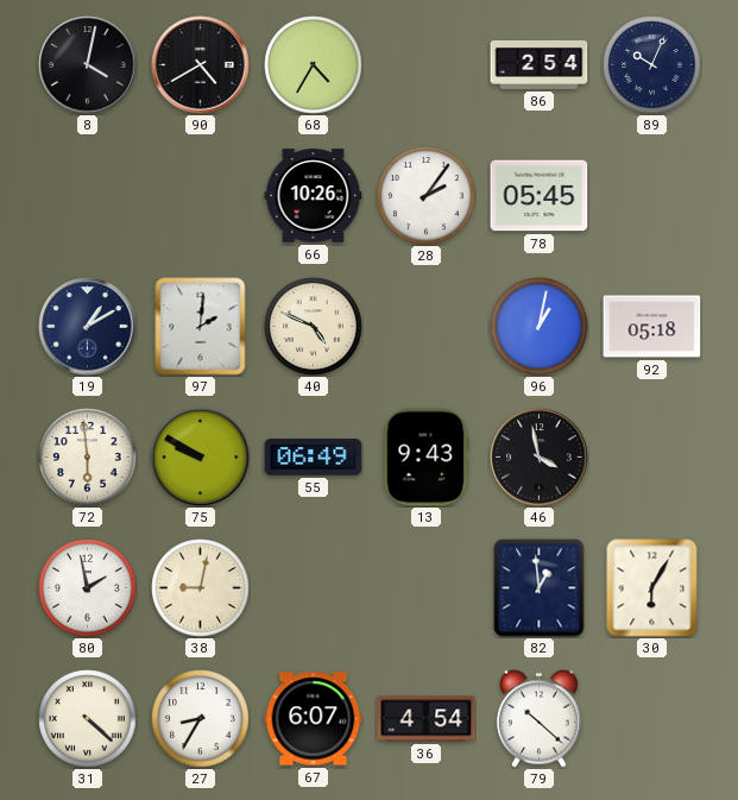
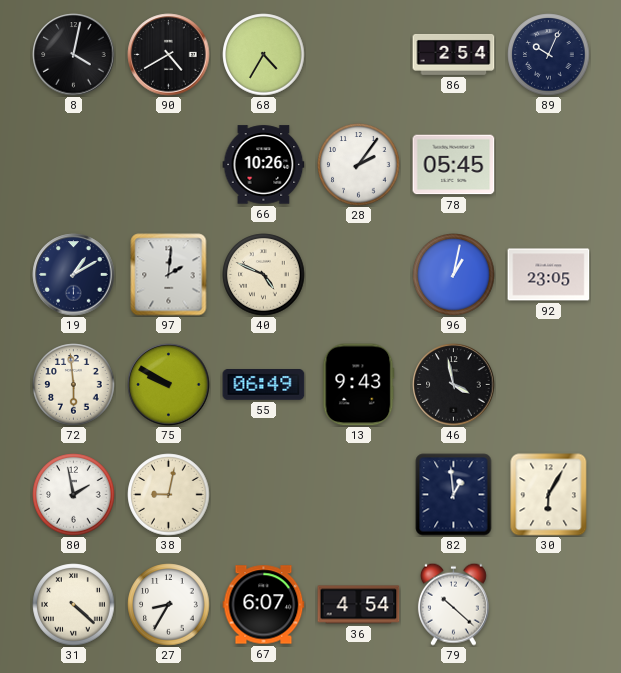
92: 05:18 -> 23:05
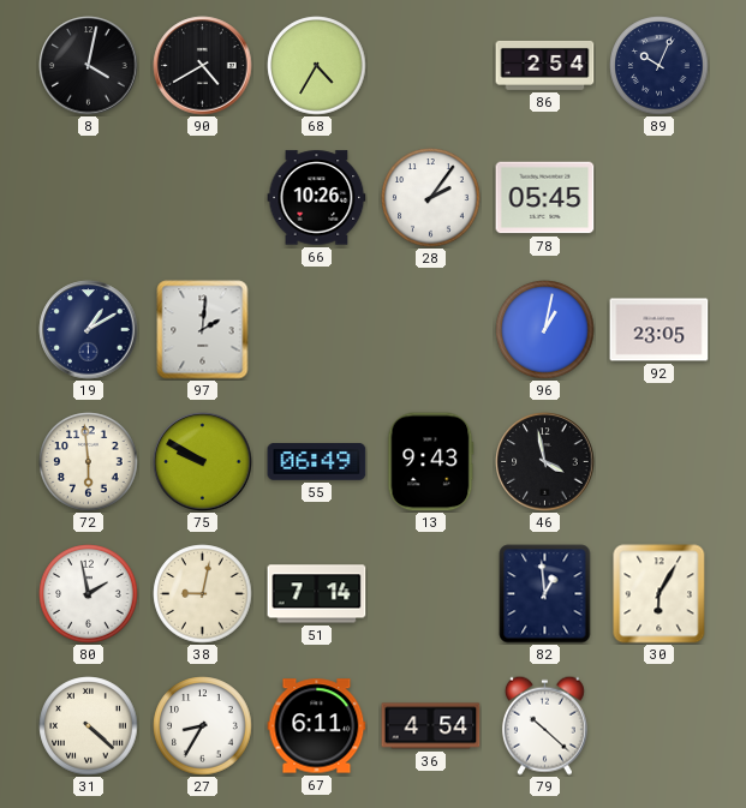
40: 4:49 -> none
51: none -> 7:14
67: 6:07 -> 6:11
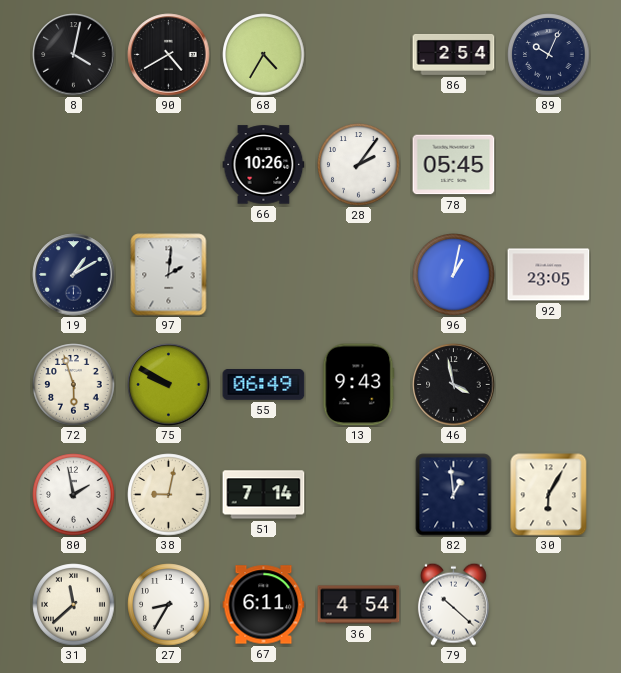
72: 5:59 -> 5:57
31: 4:22 -> 11:38
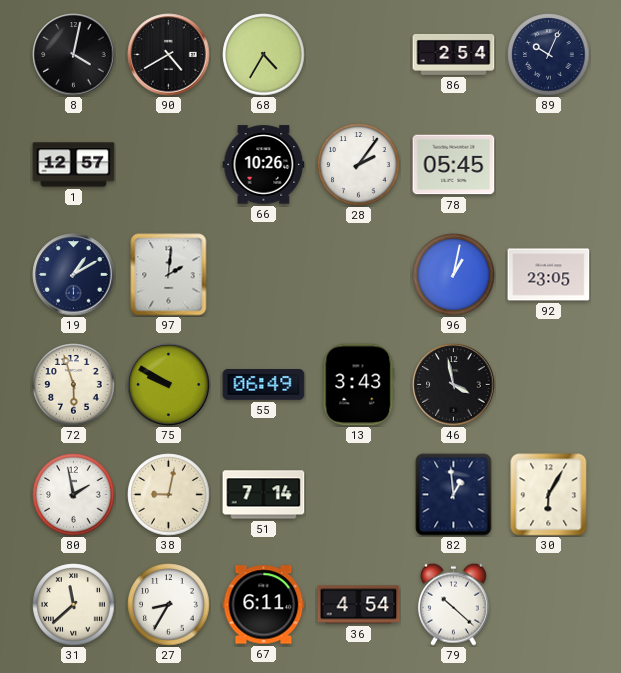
1: none -> 12:57
13: 9:43 -> 3:43
